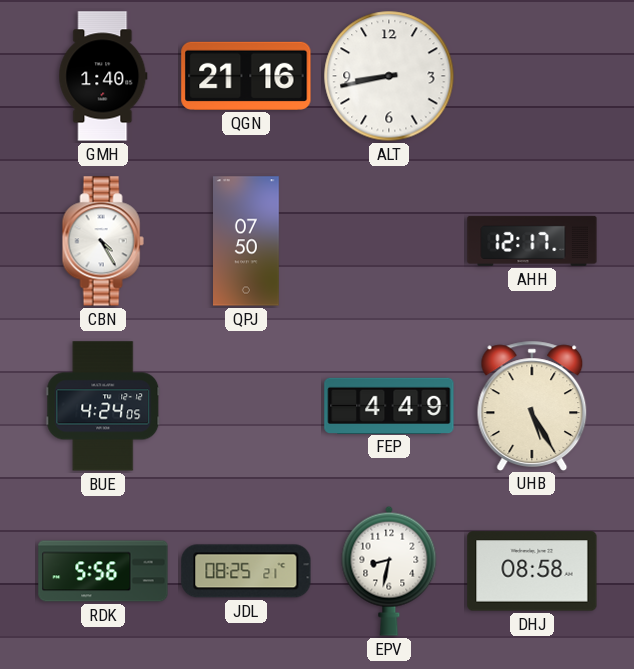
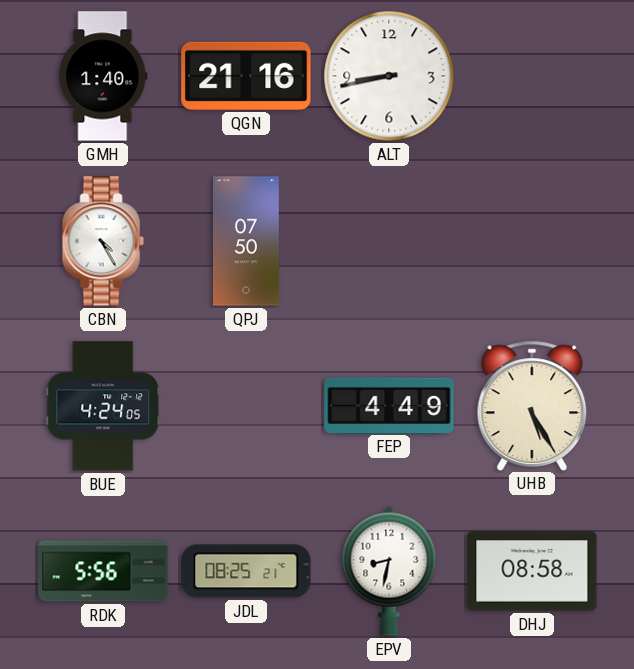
AHH: 12:17 -> none
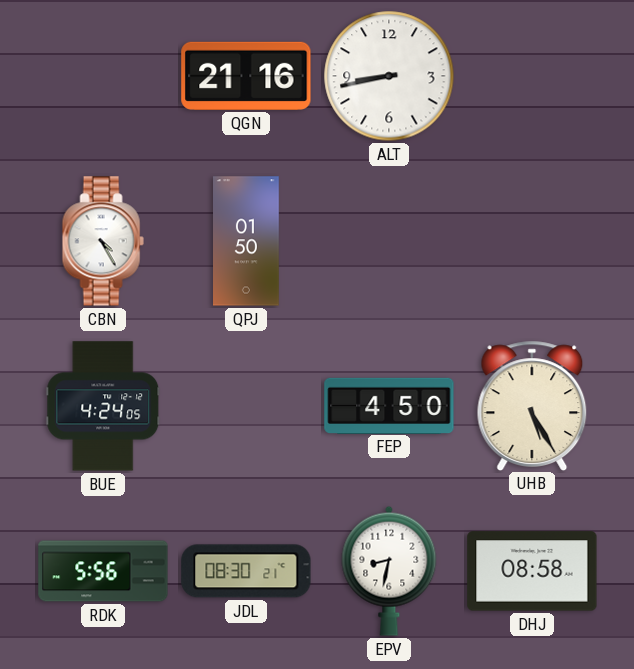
GMH: 1:40 -> none
QPJ: 07:50 -> 01:50
FEP: 4:49 -> 4:50
JDL: 08:25 -> 08:30
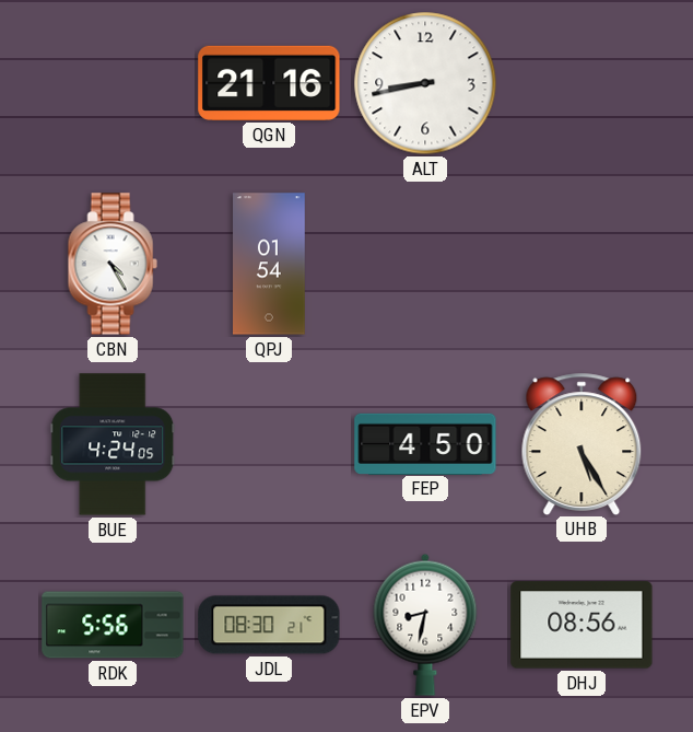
QPJ: 01:50 -> 01:54
DHJ: 08:58 -> 08:56
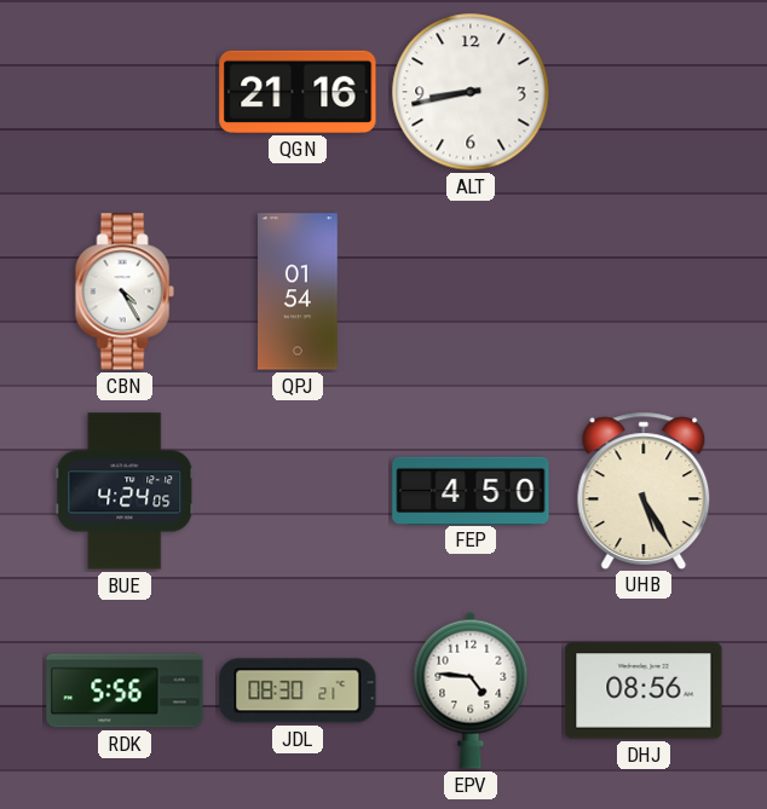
EPV: 8:32 -> 4:46
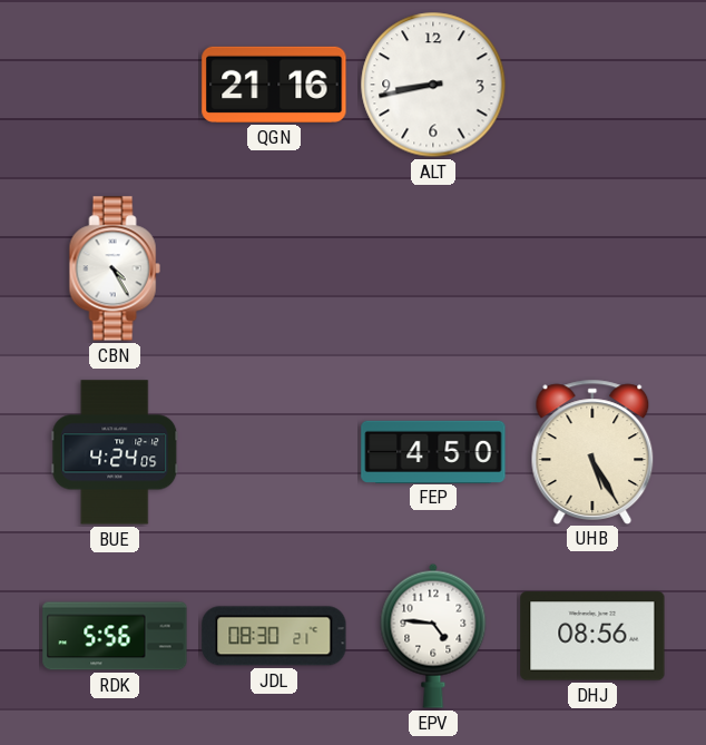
QPJ: 01:54 -> none
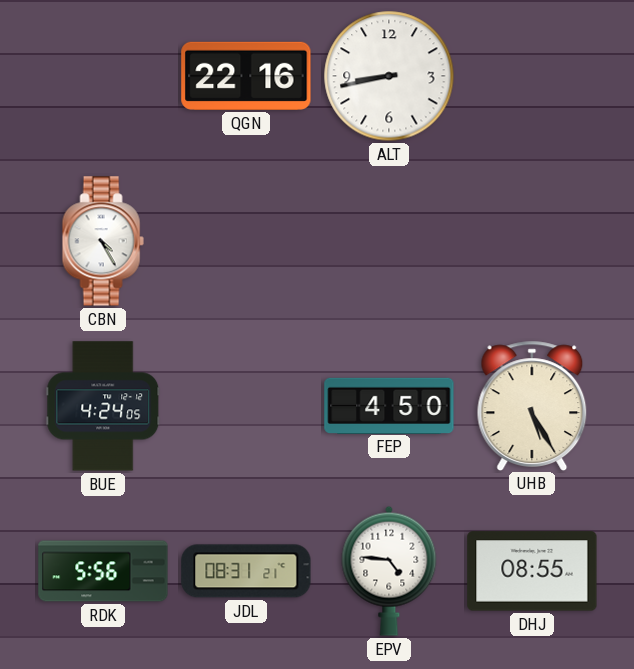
QGN: 21:16 -> 22:16
JDL: 08:30 -> 08:31
DHJ: 08:56 -> 08:55
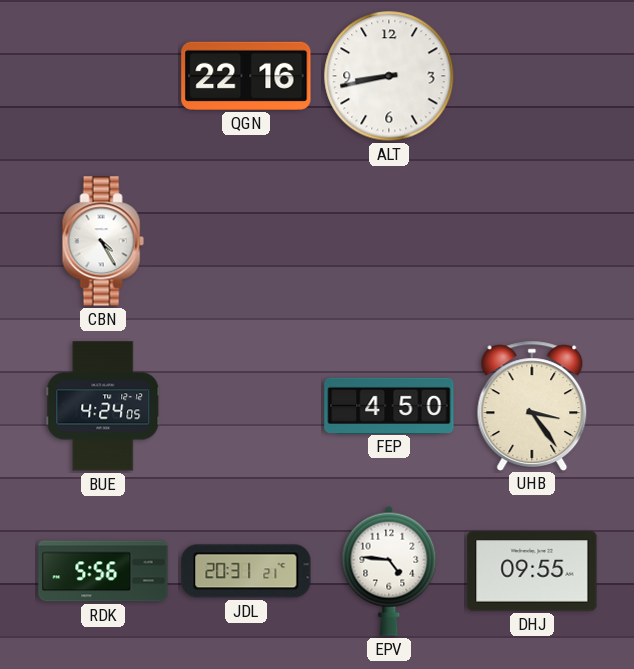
UHB: 5:25 -> 3:24
JDL: 08:31 -> 20:31
DHJ: 08:55 -> 09:55
